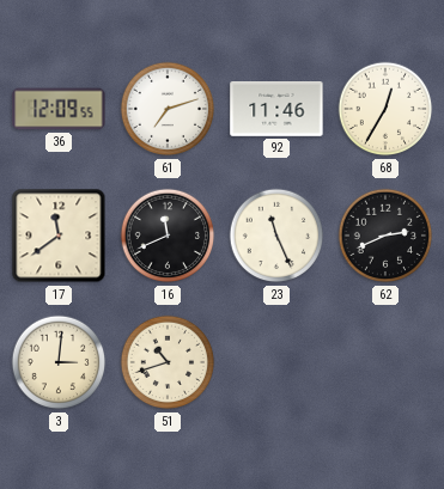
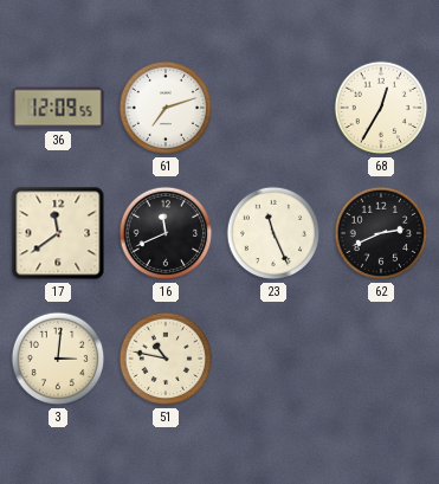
92: 11:46 -> none
51: 10:42 -> 10:47
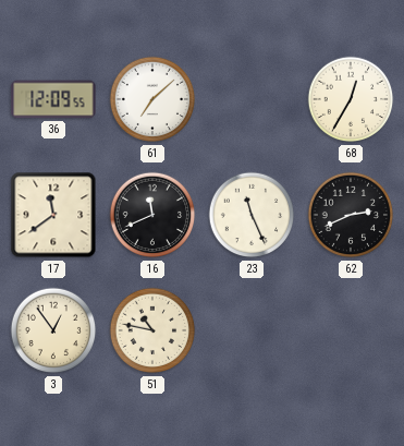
61: 7:12 -> 7:08
3: 3:01 -> 12:54
